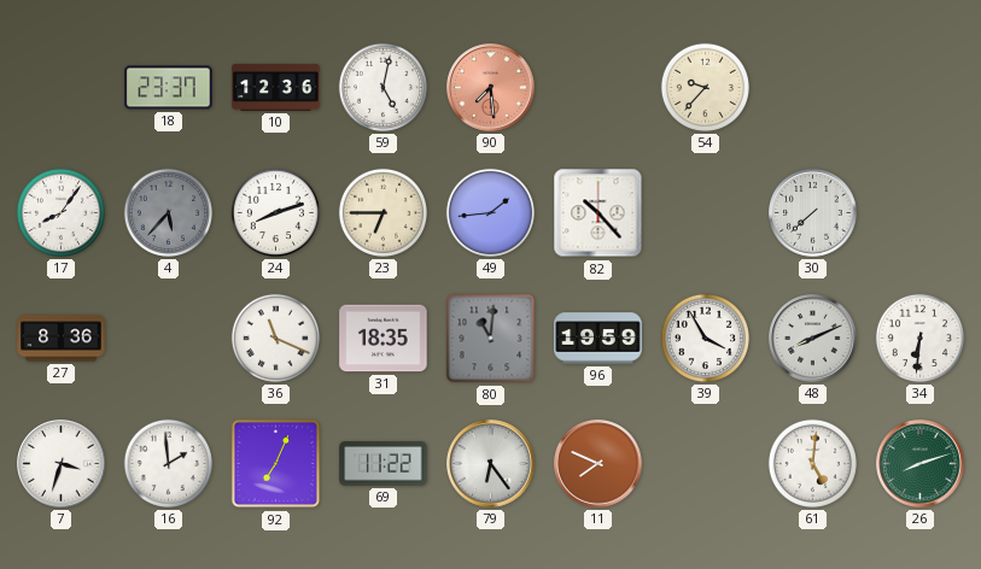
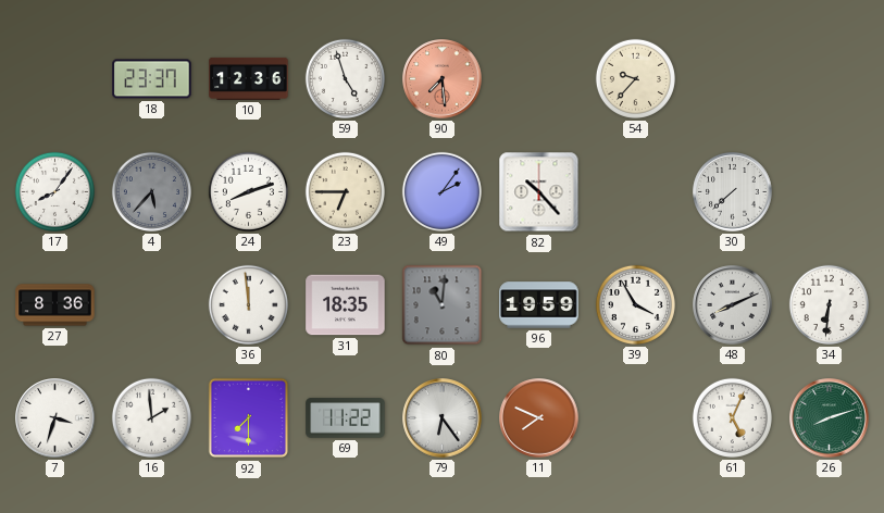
59: 5:02 -> 4:57
49: 1:44 -> 2:06
36: 11:19 -> 11:59
92: 7:04 -> 7:30
61: 5:01 -> 5:04
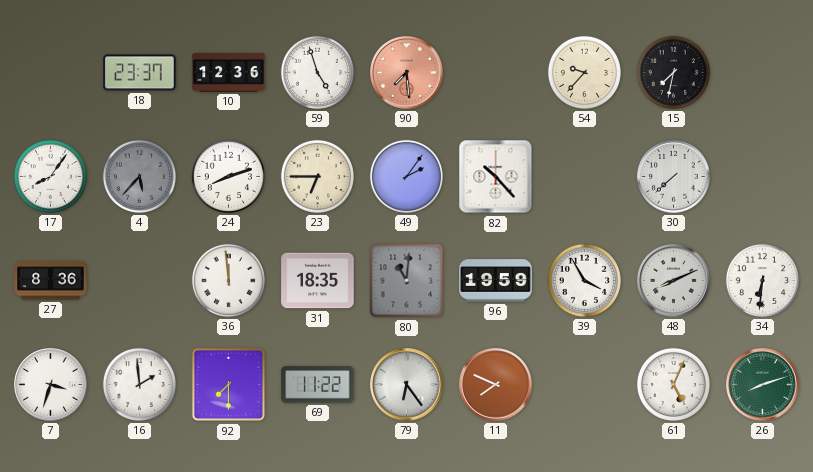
15: none -> 7:32
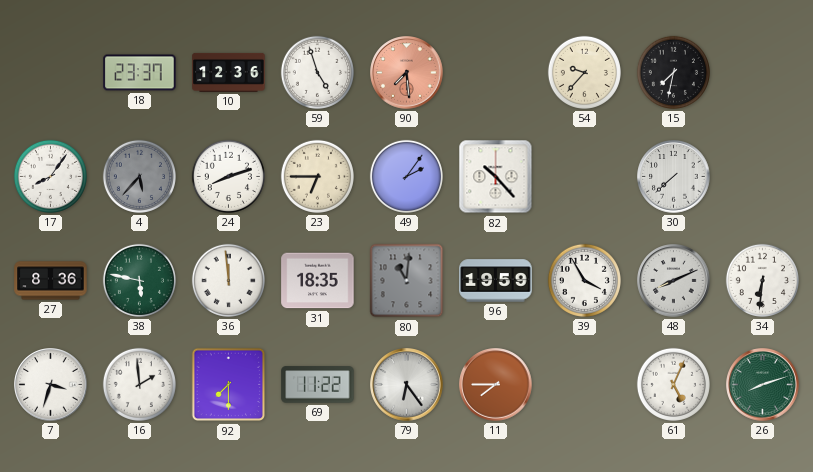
38: none -> 5:47
11: 7:49 -> 7:45
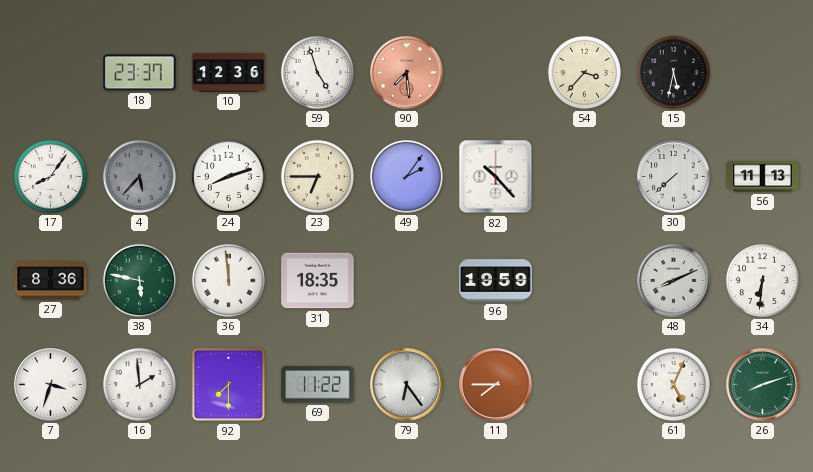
54: 9:37 -> 3:37
15: 7:32 -> 5:32
56: none -> 11:13
80: 11:01 -> none
39: 3:55 -> none
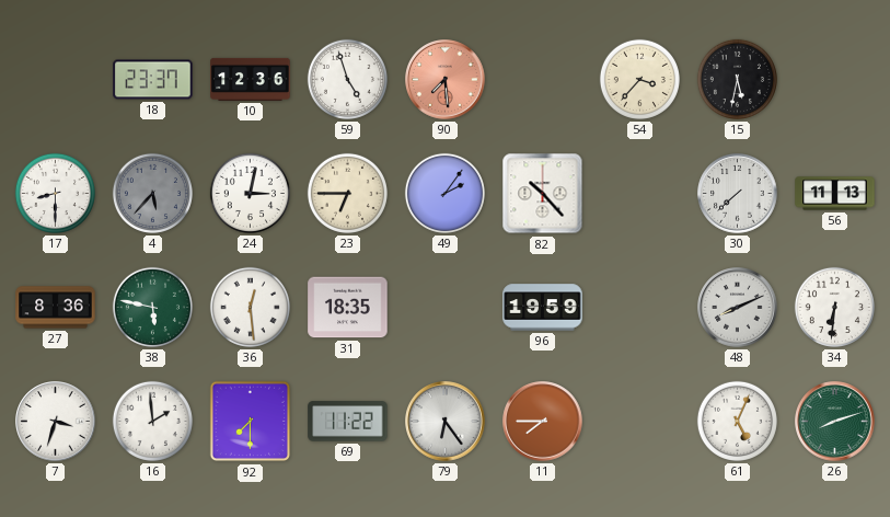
17: 8:06 -> 8:30
24: 8:12 -> 3:02
36: 11:59 -> 12:29
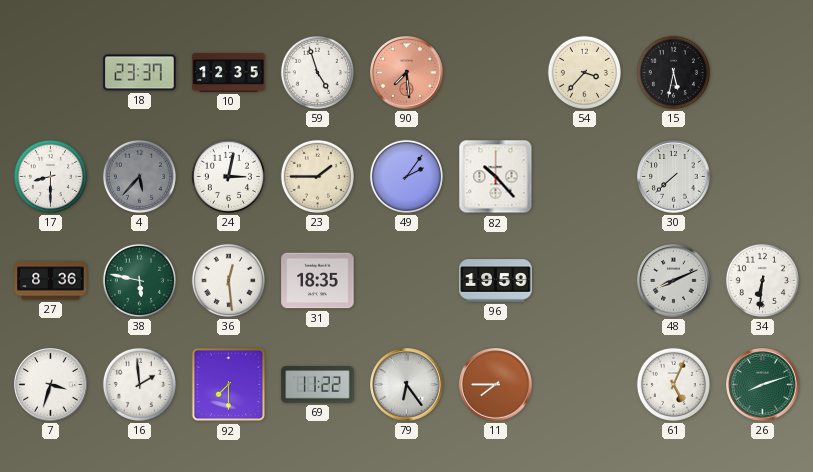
10: 12:36 -> 12:35
23: 6:45 -> 1:45
56: 11:13 -> none
